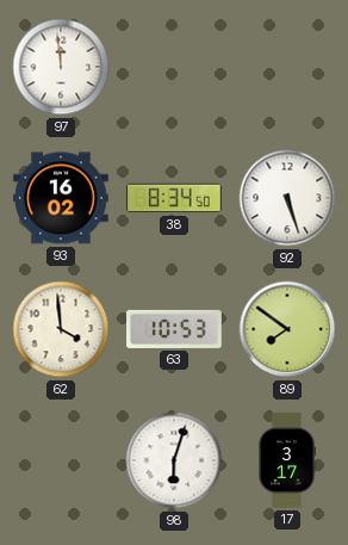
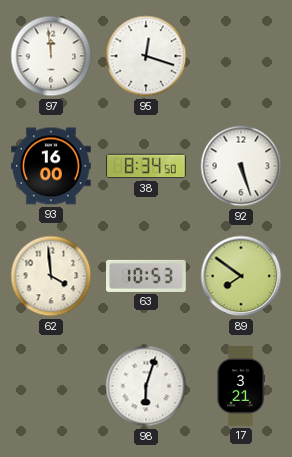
95: none -> 12:18
93: 16:02 -> 16:00
17: 3:17 -> 3:21
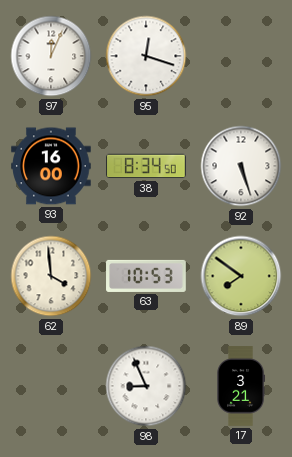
97: 11:59 -> 12:04
98: 6:03 -> 8:56
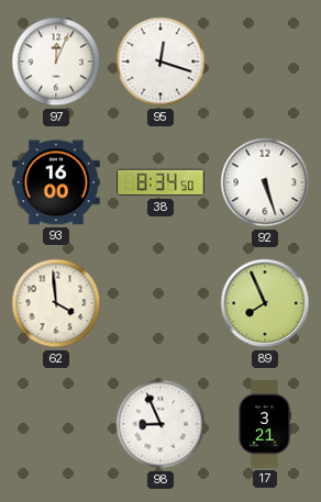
63: 10:53 -> none
89: 7:51 -> 7:56
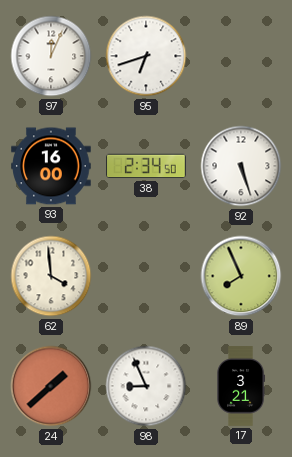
95: 12:18 -> 6:42
38: 8:34 -> 2:34
24: none -> 1:38
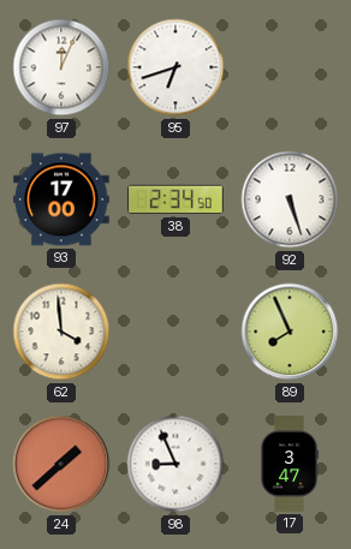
93: 16:00 -> 17:00
17: 3:21 -> 3:47
